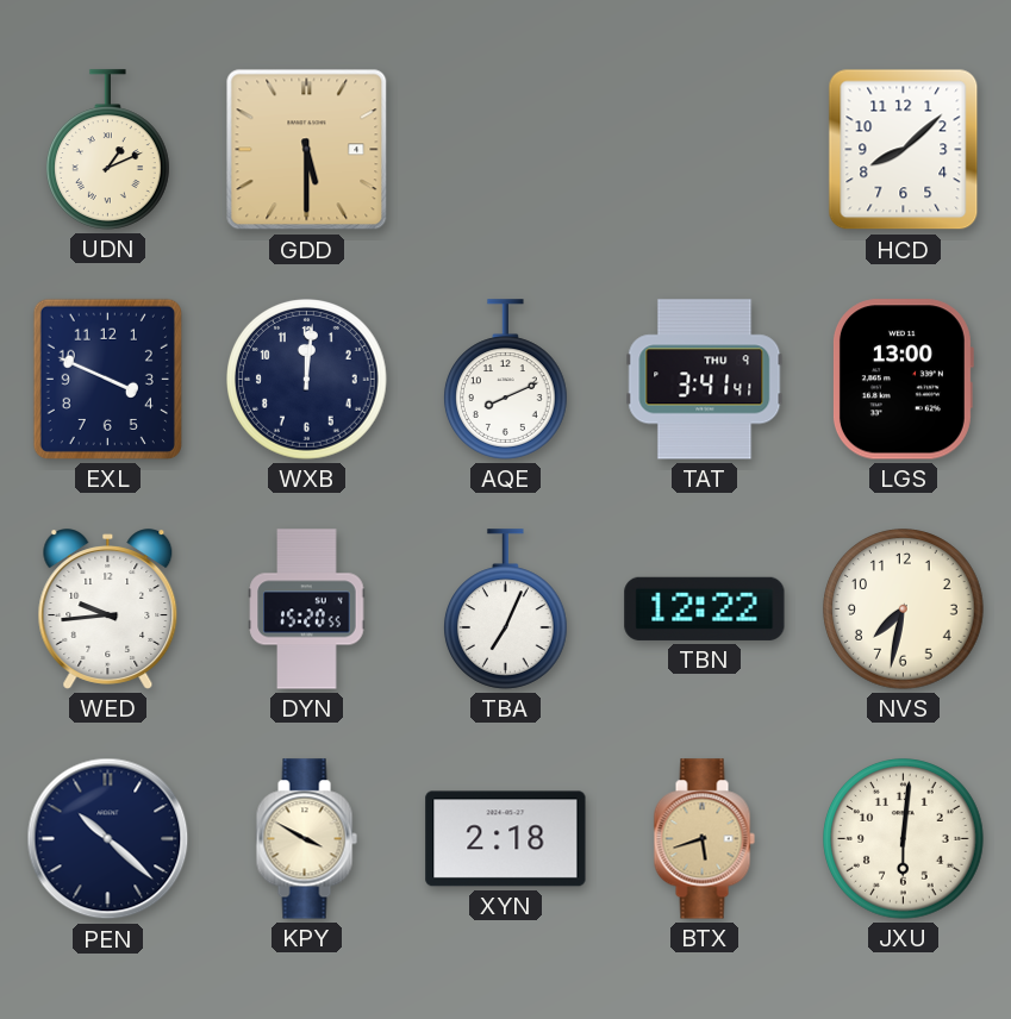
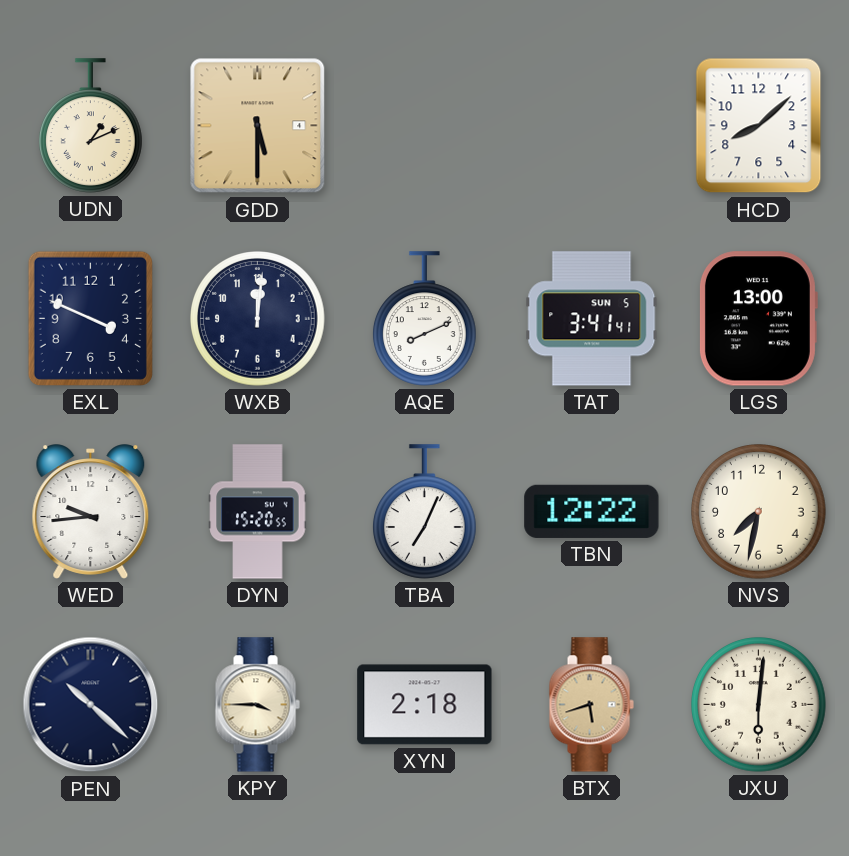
TAT date: THU 9 -> SUN 5
KPY: 3:50 -> 3:45
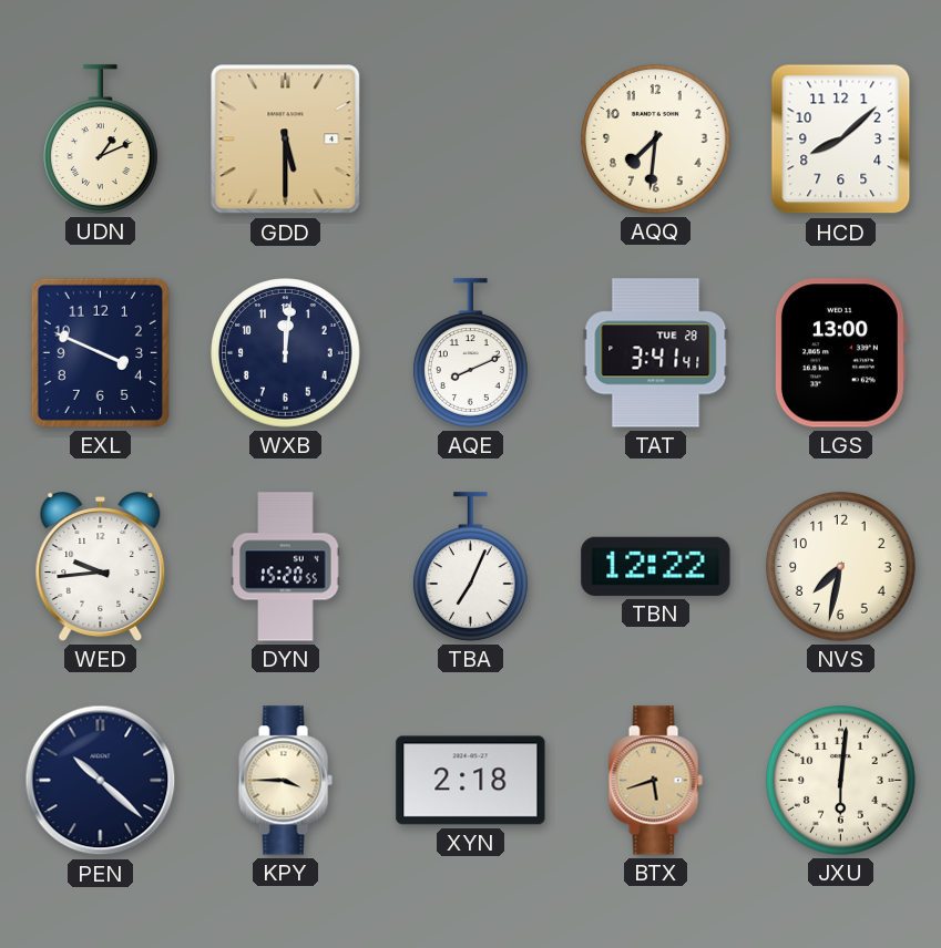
AQQ: none -> 7:31
TAT date: SUN 5 -> TUE 28
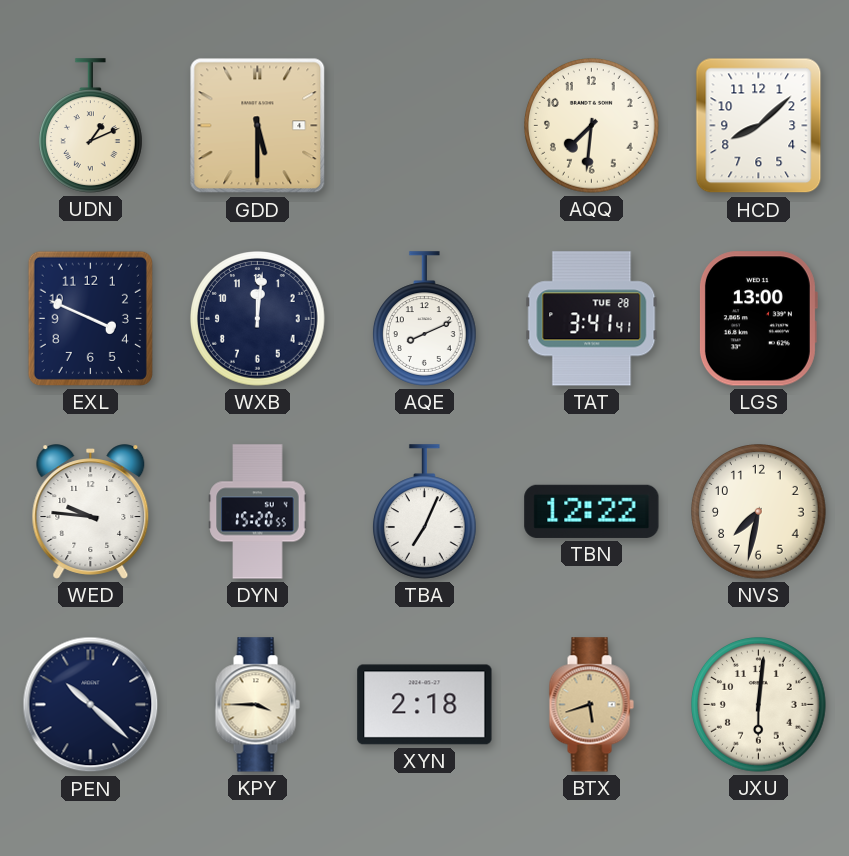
WED: 9:44 -> 9:46
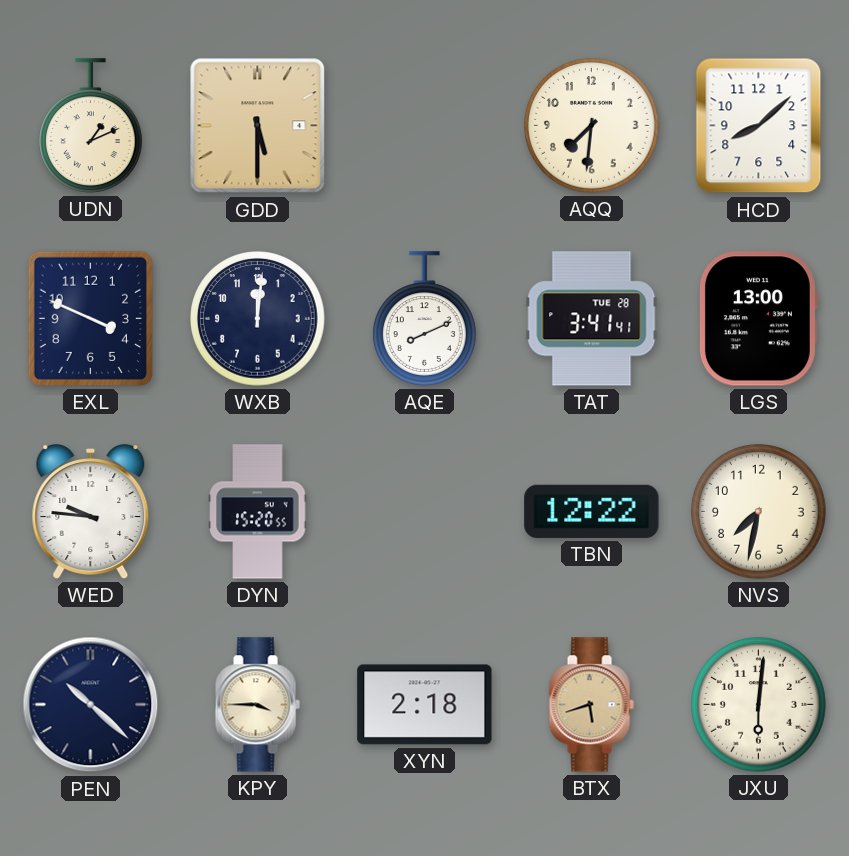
TBA: 7:04 -> none
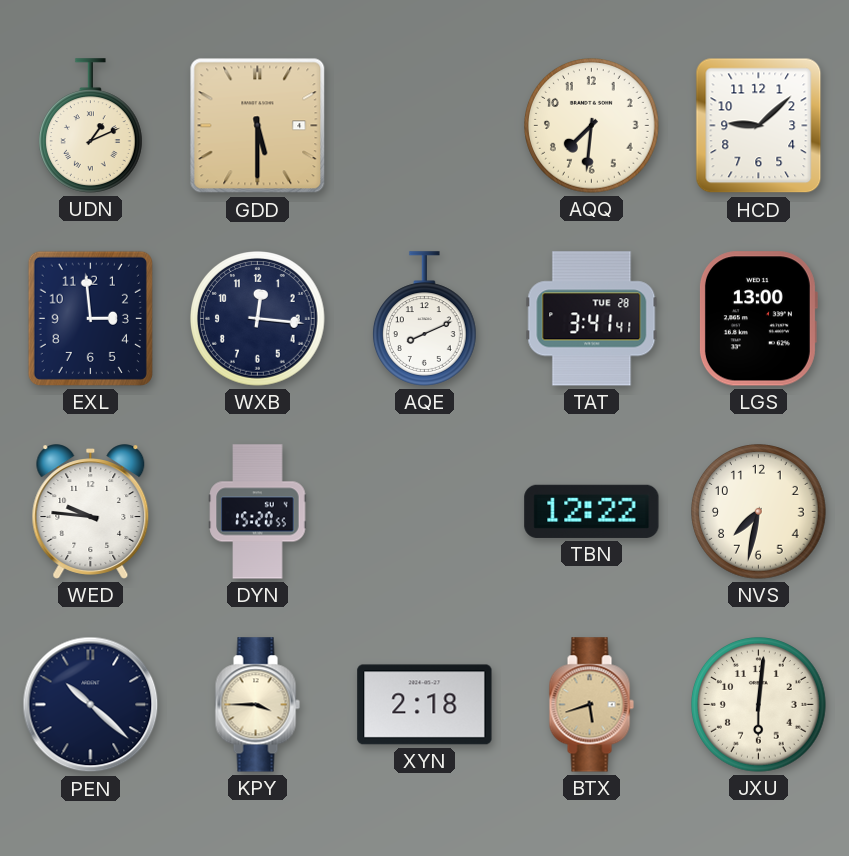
HCD: 8:08 -> 9:08
EXL: 3:49 -> 2:59
WXB: 12:01 -> 12:16
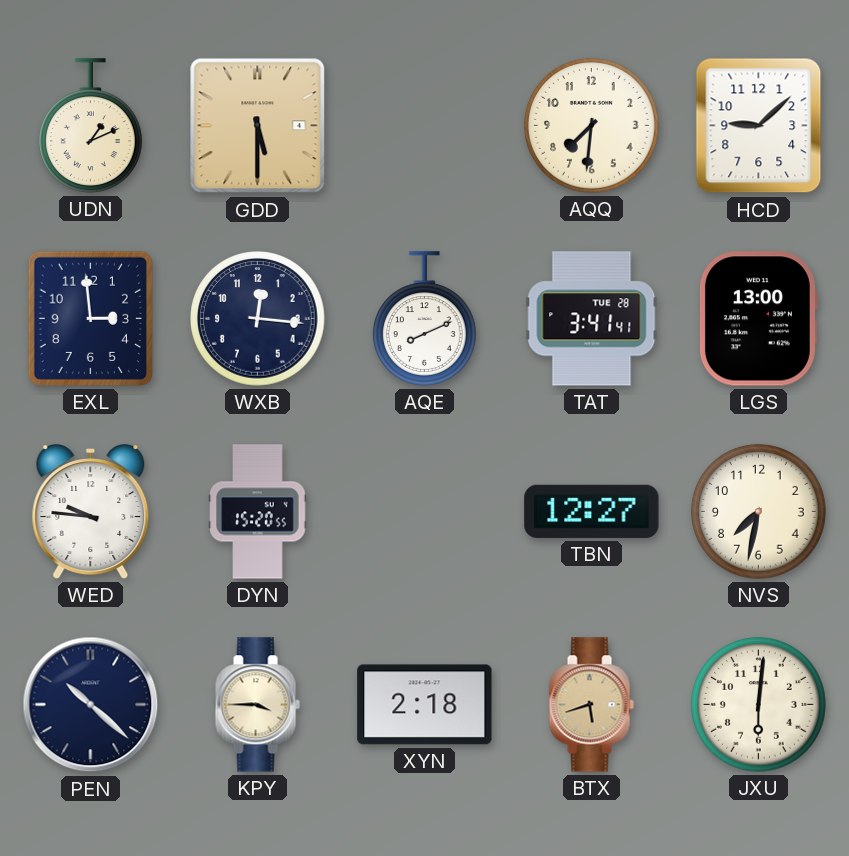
TBN: 12:22 -> 12:27
